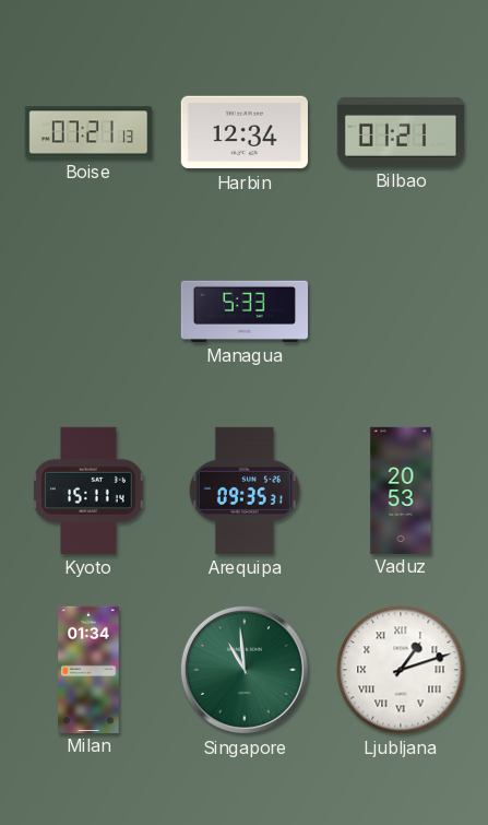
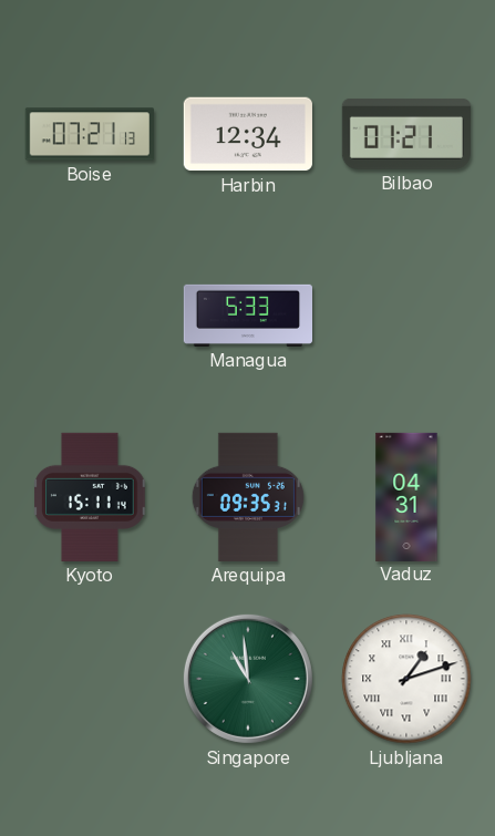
Vaduz: 20:53 -> 04:31
Milan: 01:34 -> none
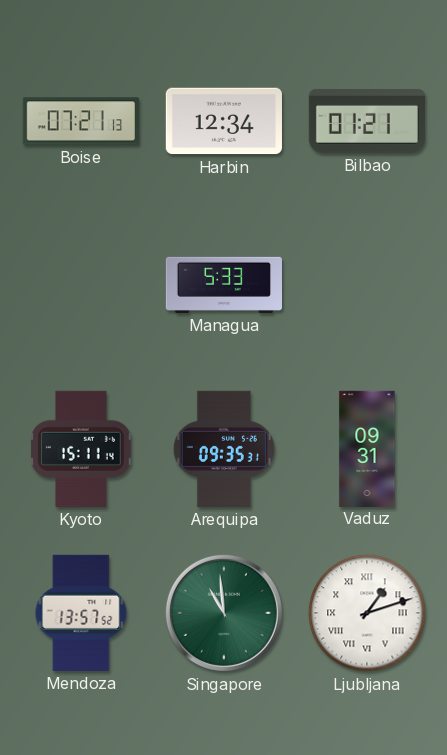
Vaduz: 04:31 -> 09:31
Mendoza: none -> 13:57
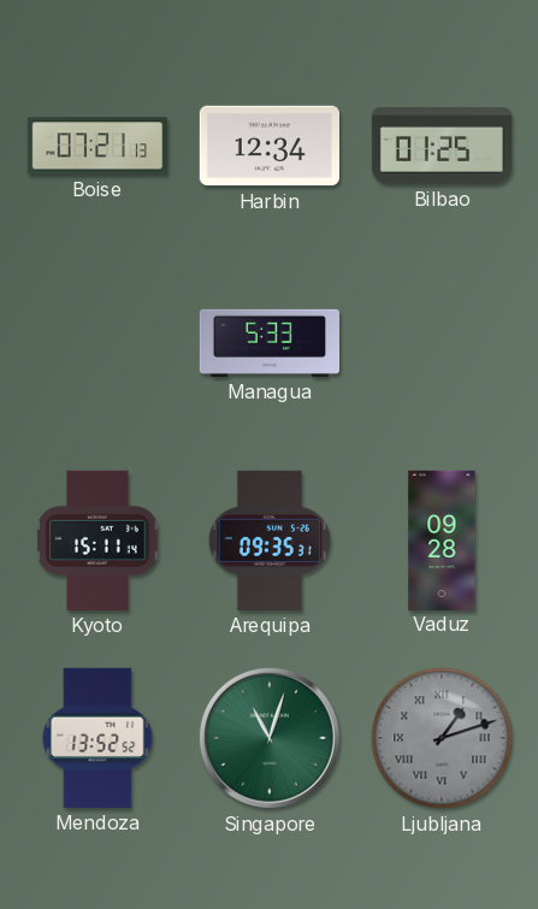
Bilbao: 01:21 -> 01:25
Vaduz: 09:31 -> 09:28
Mendoza: 13:57 -> 13:52
Singapore: 10:59 -> 11:03
Ljubljana dial: white -> grey
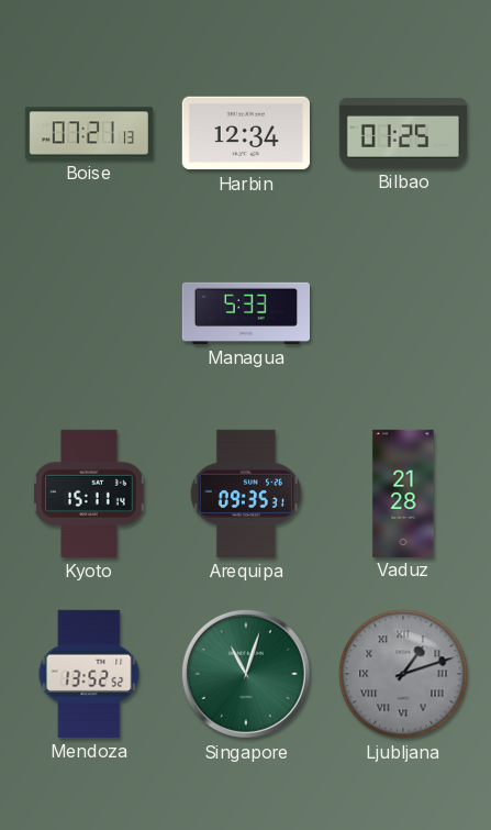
Vaduz: 09:28 -> 21:28
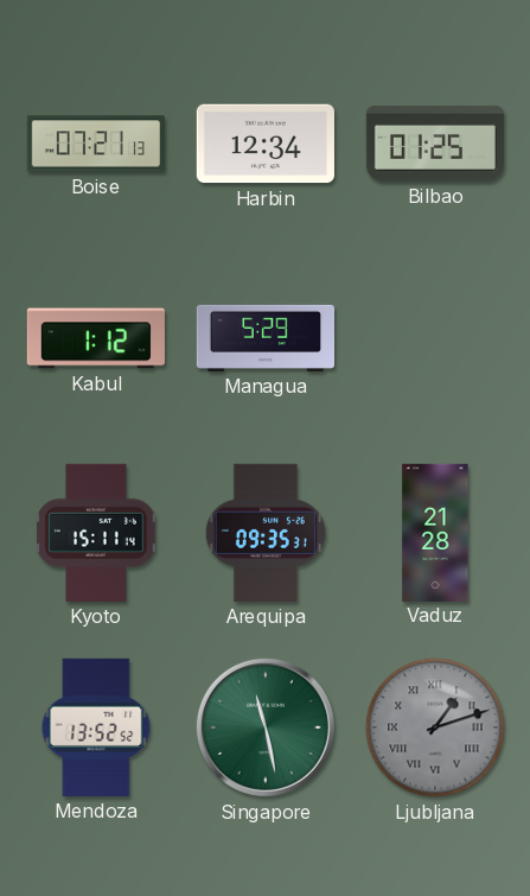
Kabul: none -> 1:12
Managua: 5:33 -> 5:29
Singapore: 11:03 -> 11:28
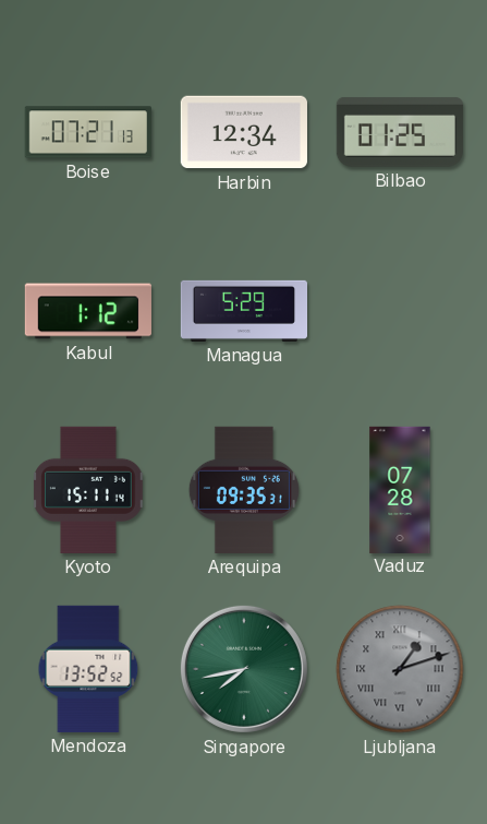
Vaduz: 21:28 -> 07:28
Singapore: 11:28 -> 7:43
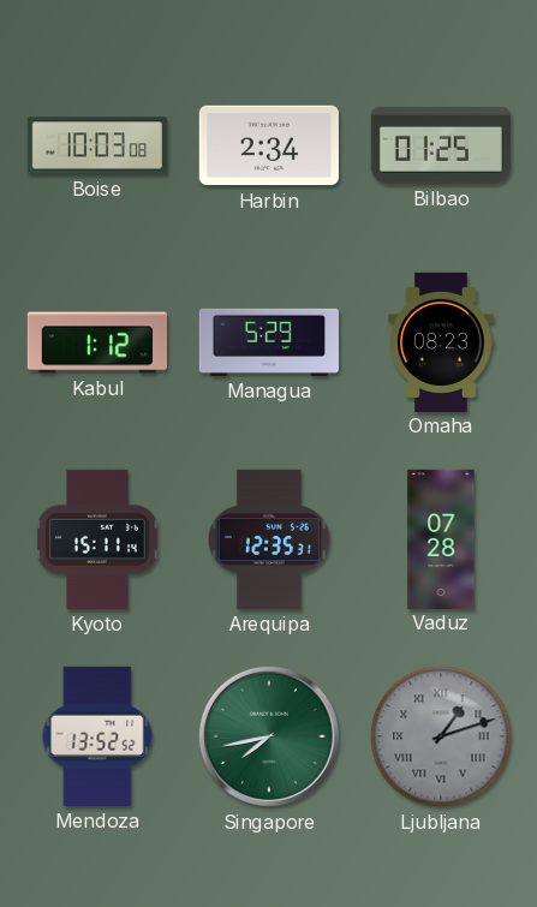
Boise: 07:21 -> 10:03
Harbin: 12:34 -> 2:34
Omaha: none -> 08:23
Arequipa: 09:35 -> 12:35
